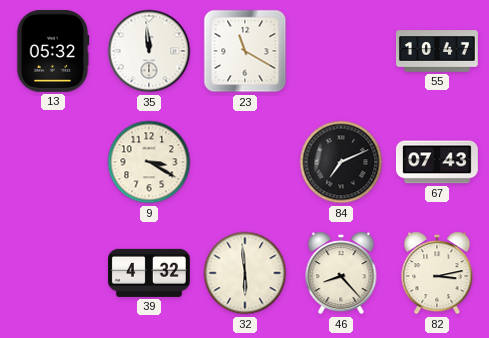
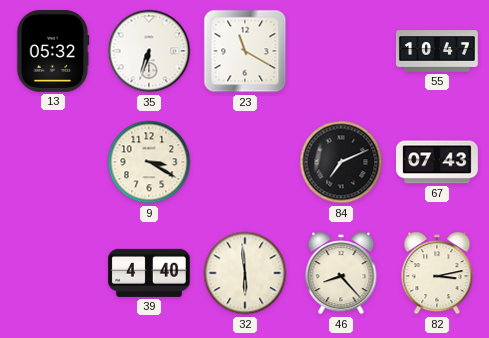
35: 11:59 -> 6:33
39: 4:32 -> 4:40
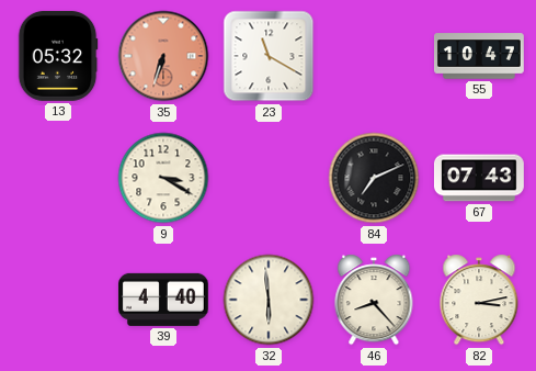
35 dial: white -> salmon
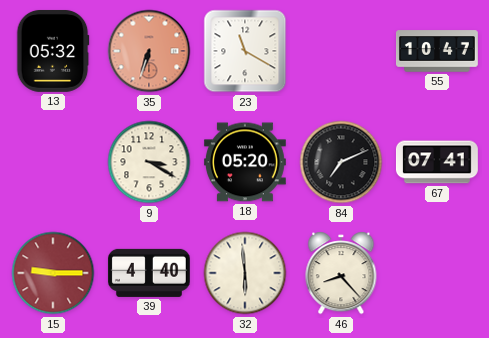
18: none -> 05:20
67: 07:43 -> 07:41
15: none -> 9:15
82: 3:13 -> none
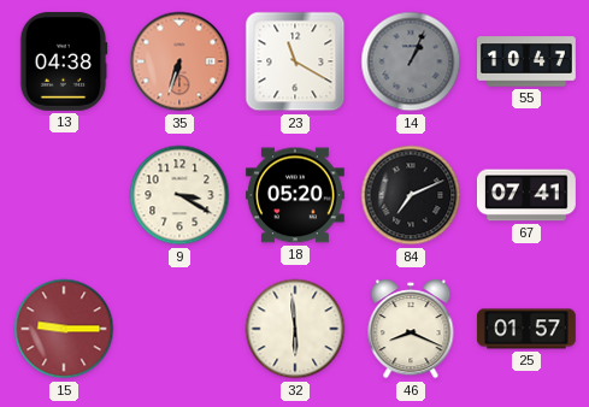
13: 05:32 -> 04:38
14: none -> 1:04
39: 4:40 -> none
46: 8:23 -> 8:19
25: none -> 01:57
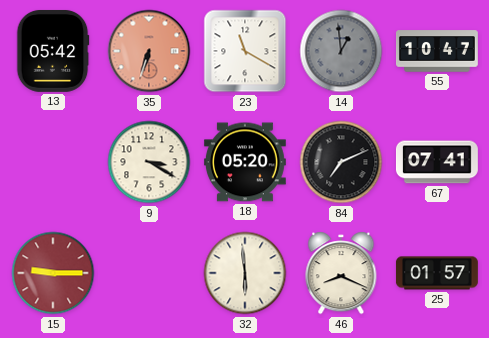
13: 04:38 -> 05:42
14: 1:04 -> 12:59
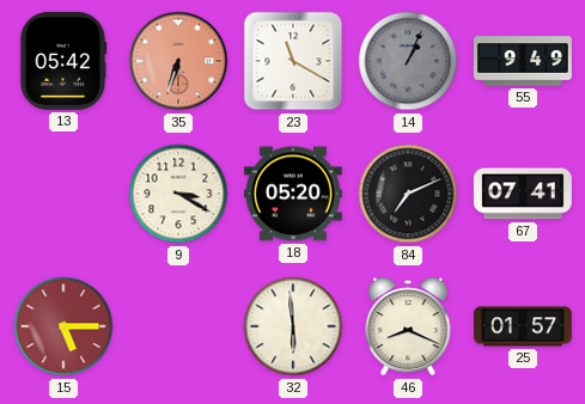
14: 12:59 -> 1:04
55: 10:47 -> 9:49
15: 9:15 -> 5:15
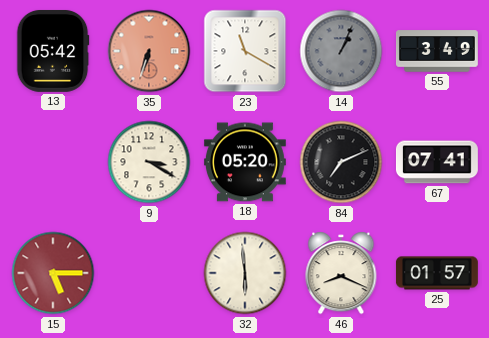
55: 9:49 -> 3:49
